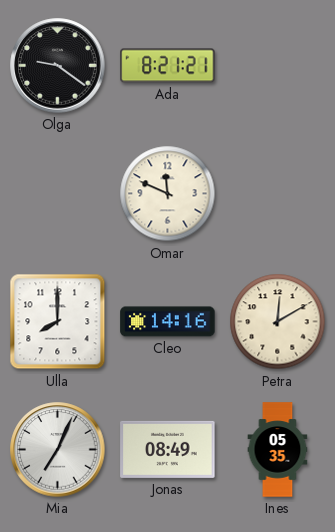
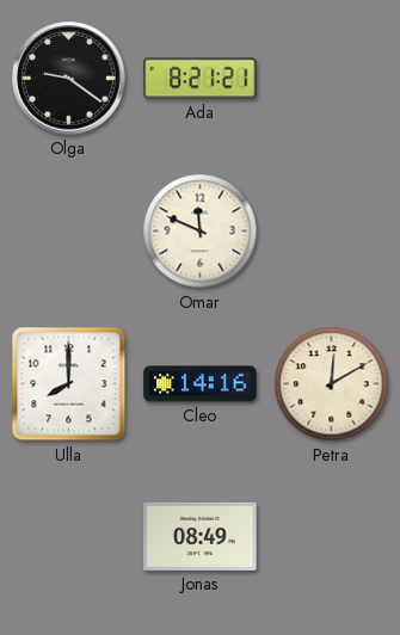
Mia: 7:04 -> none
Ines: 05:35 -> none
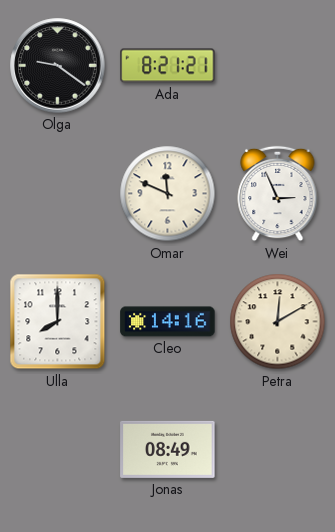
Wei: none -> 2:56
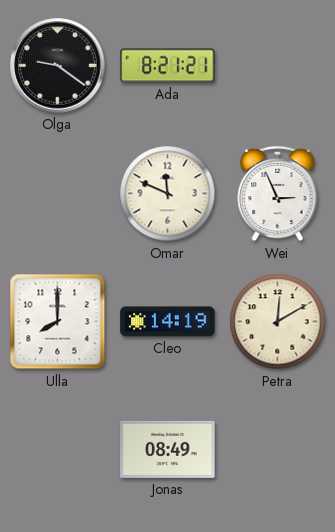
Cleo: 14:16 -> 14:19
